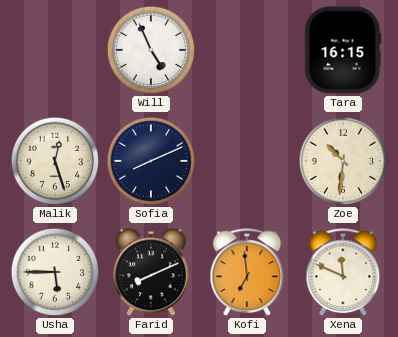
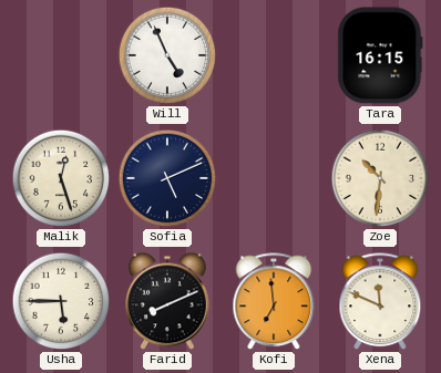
Sofia: 8:11 -> 5:11
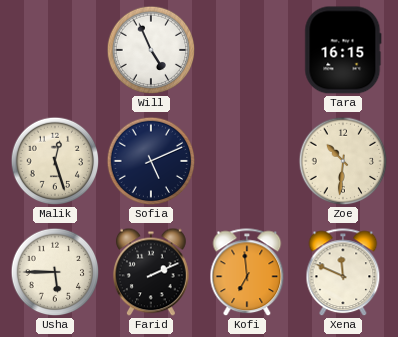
Farid: 8:11 -> 2:11
